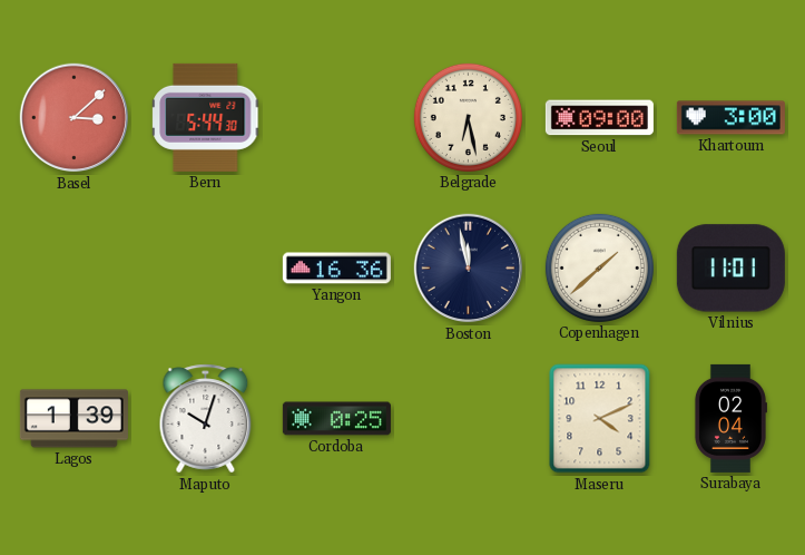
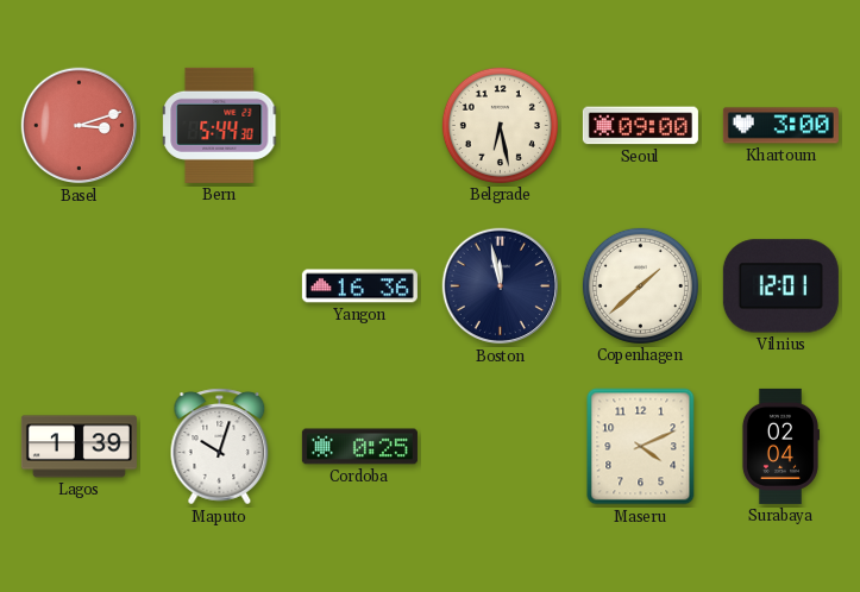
Basel: 3:08 -> 3:12
Vilnius: 11:01 -> 12:01
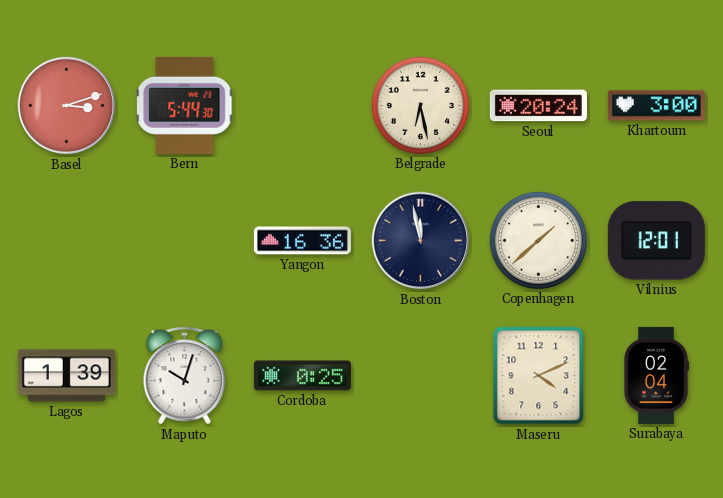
Seoul: 09:00 -> 20:24
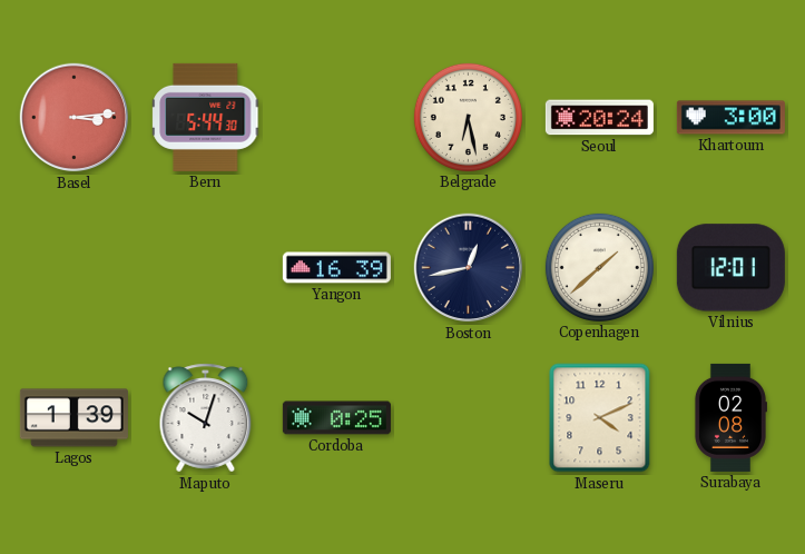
Basel: 3:12 -> 3:14
Yangon: 16:36 -> 16:39
Boston: 11:58 -> 12:43
Surabaya: 02:04 -> 02:08
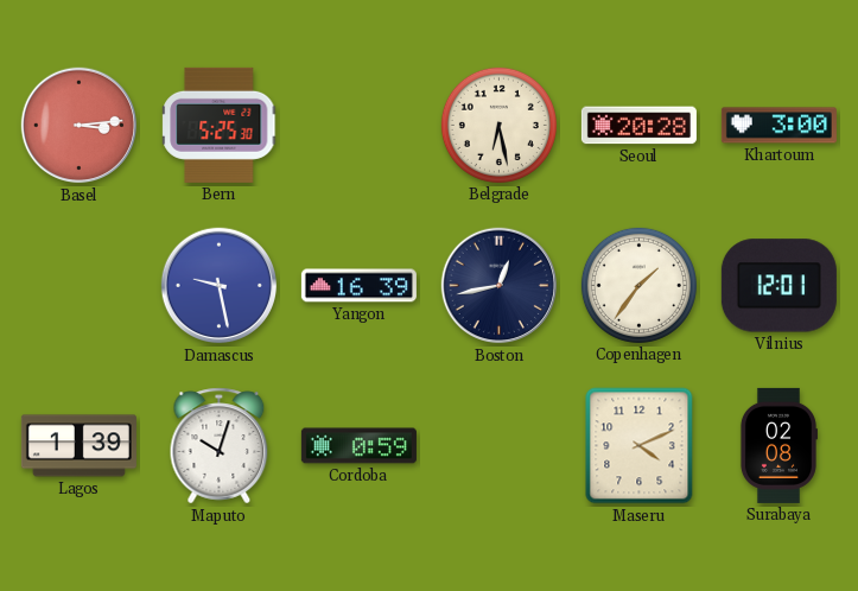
Bern: 5:44 -> 5:25
Seoul: 20:24 -> 20:28
Damascus: none -> 9:28
Copenhagen: 1:38 -> 1:36
Cordoba: 0:25 -> 0:59
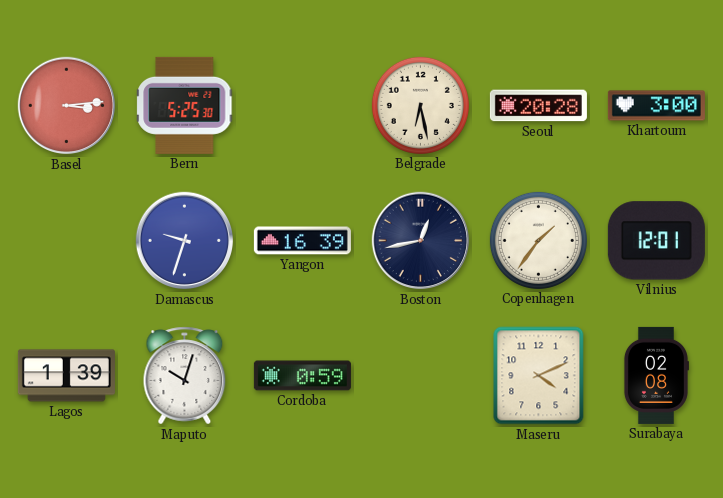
Damascus: 9:28 -> 9:33
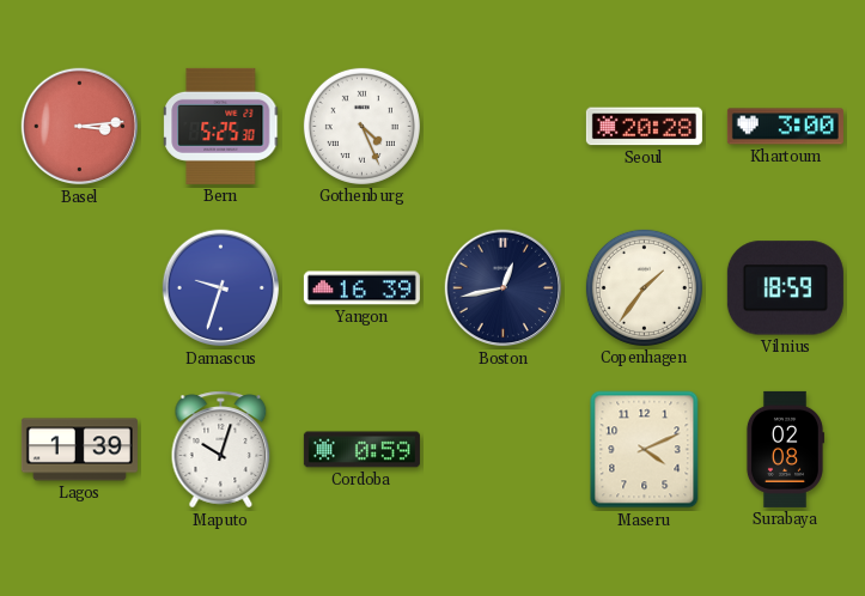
Gothenburg: none -> 4:26
Belgrade: 6:28 -> none
Vilnius: 12:01 -> 18:59
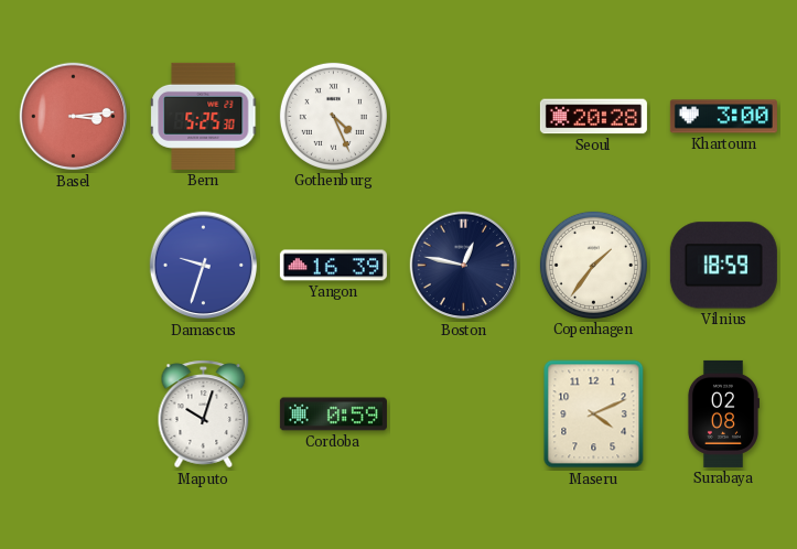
Boston: 12:43 -> 12:47
Lagos: 1:39 -> none
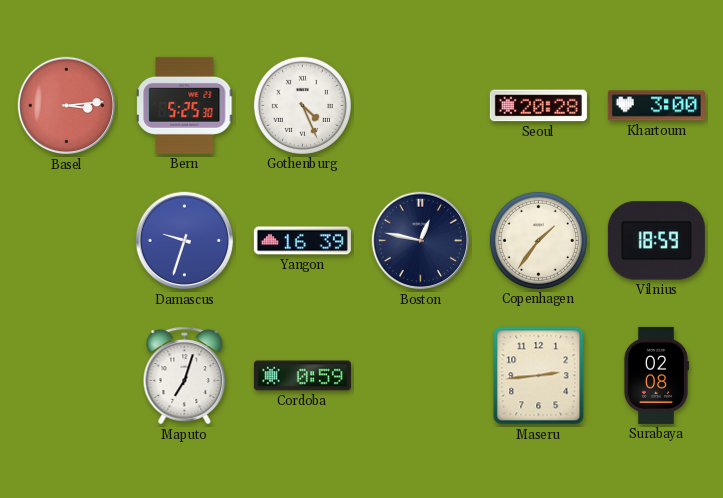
Maputo: 10:03 -> 7:03
Maseru: 4:11 -> 2:44
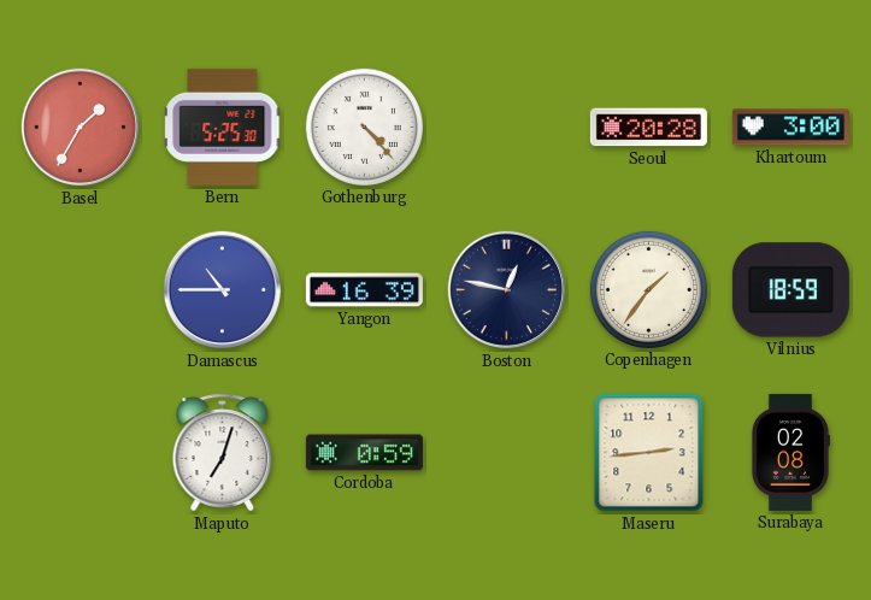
Basel: 3:14 -> 1:35
Gothenburg: 4:26 -> 4:23
Damascus: 9:33 -> 10:45
